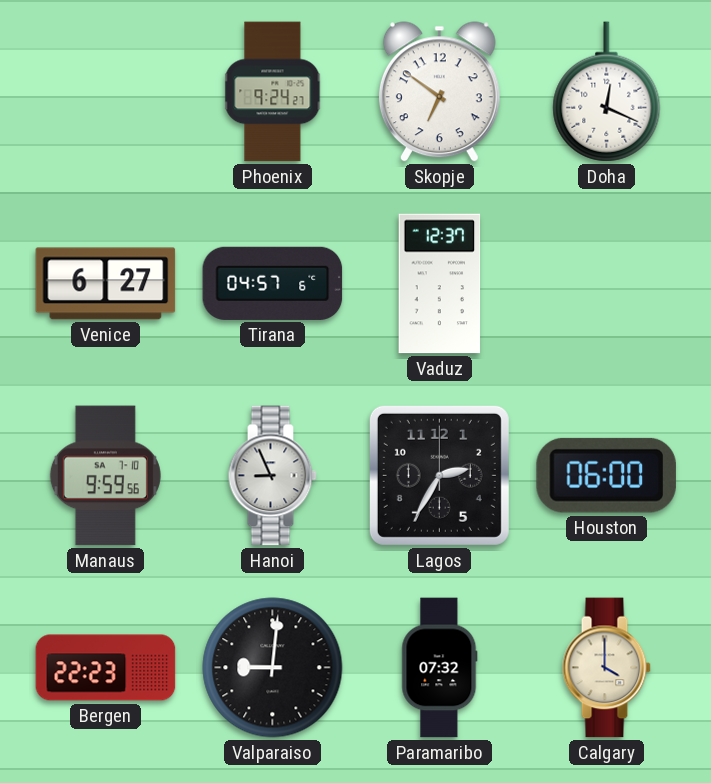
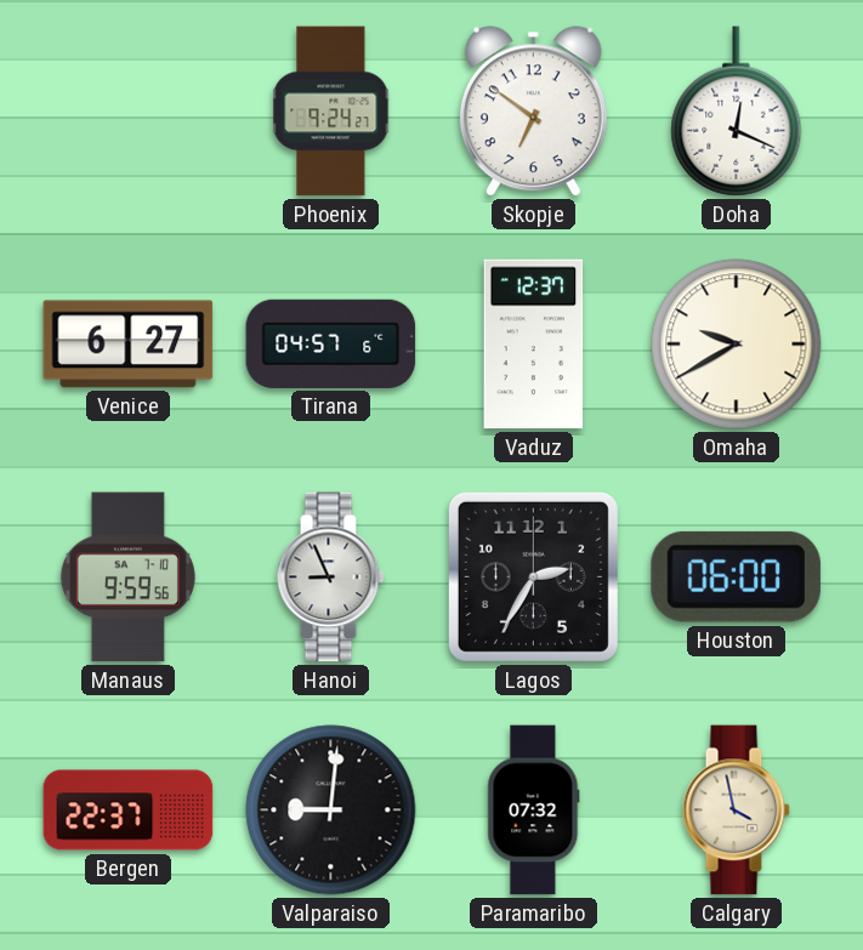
Omaha: none -> 9:40
Bergen: 22:23 -> 22:37
Calgary: 4:00 -> 3:58
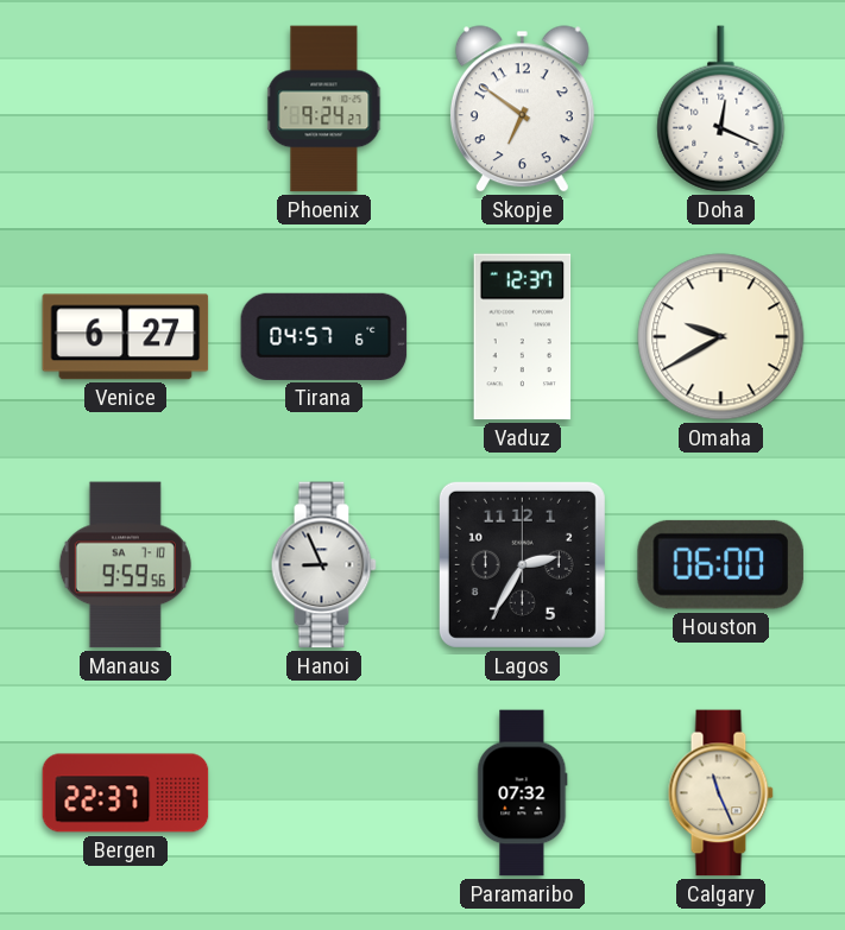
Valparaiso: 9:01 -> none
Calgary: 3:58 -> 11:26
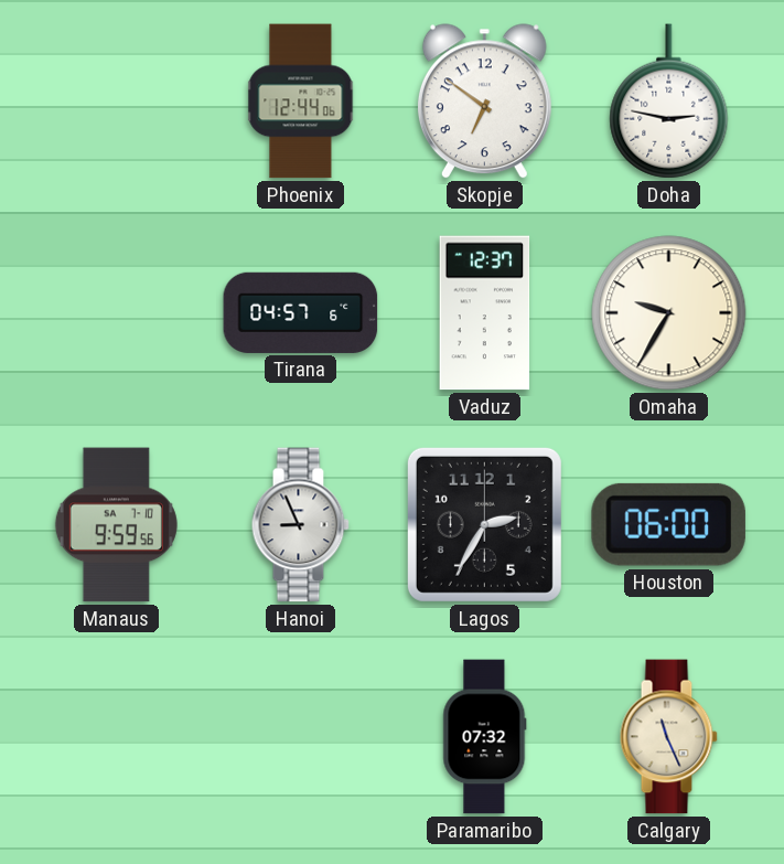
Phoenix: 9:24 -> 12:44
Doha: 12:19 -> 2:47
Venice: 6:27 -> none
Omaha: 9:40 -> 9:35
Bergen: 22:37 -> none
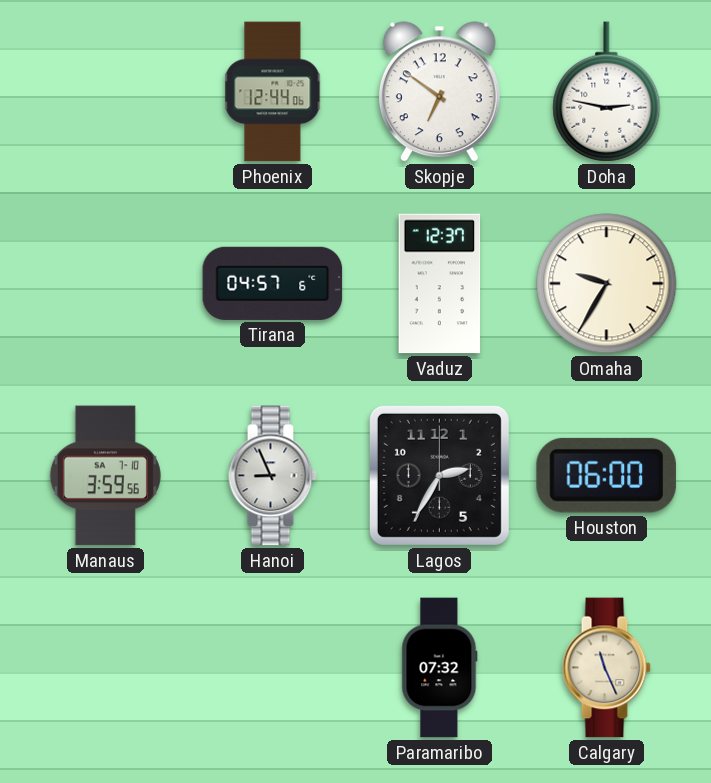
Manaus: 9:59 -> 3:59
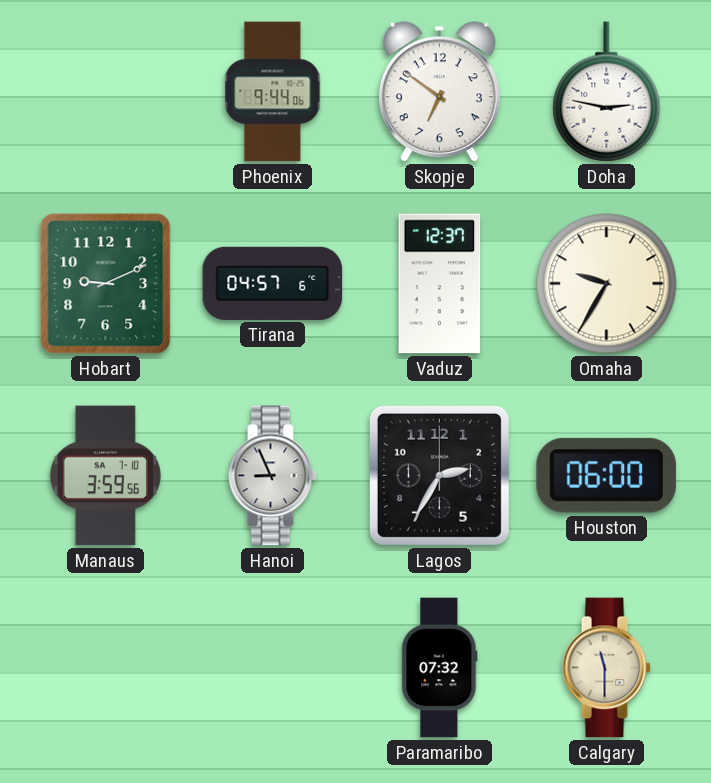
Phoenix: 12:44 -> 9:44
Hobart: none -> 9:11
Calgary: 11:26 -> 11:30
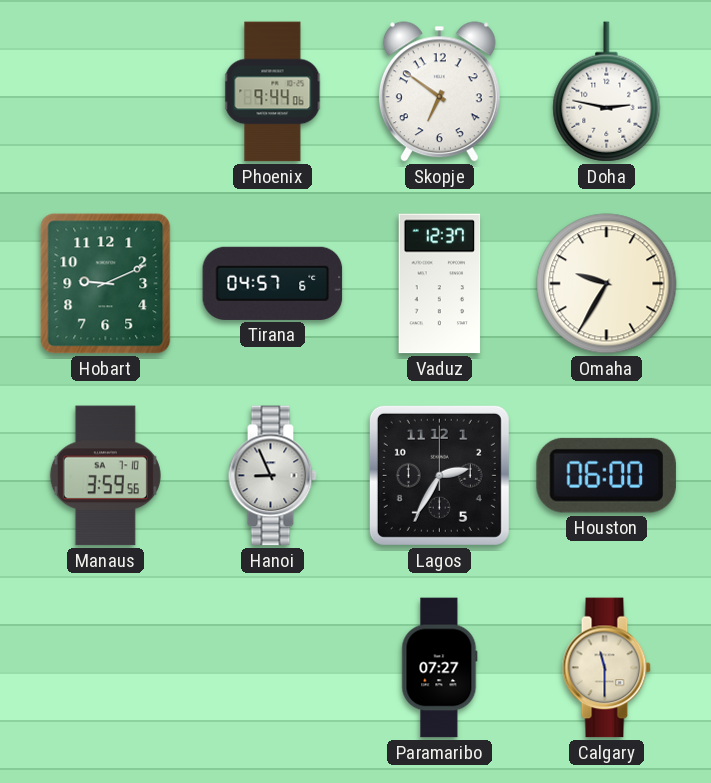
Paramaribo: 07:32 -> 07:27
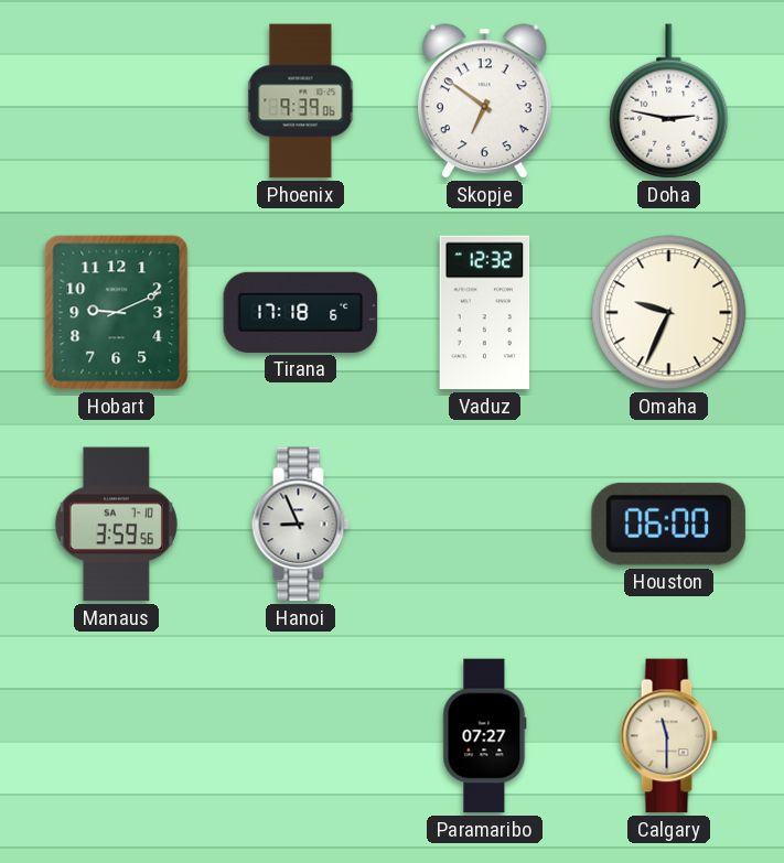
Phoenix: 9:44 -> 9:39
Tirana: 04:57 -> 17:18
Vaduz: 12:37 -> 12:32
Omaha: 9:35 -> 9:34
Lagos: 2:35 -> none
